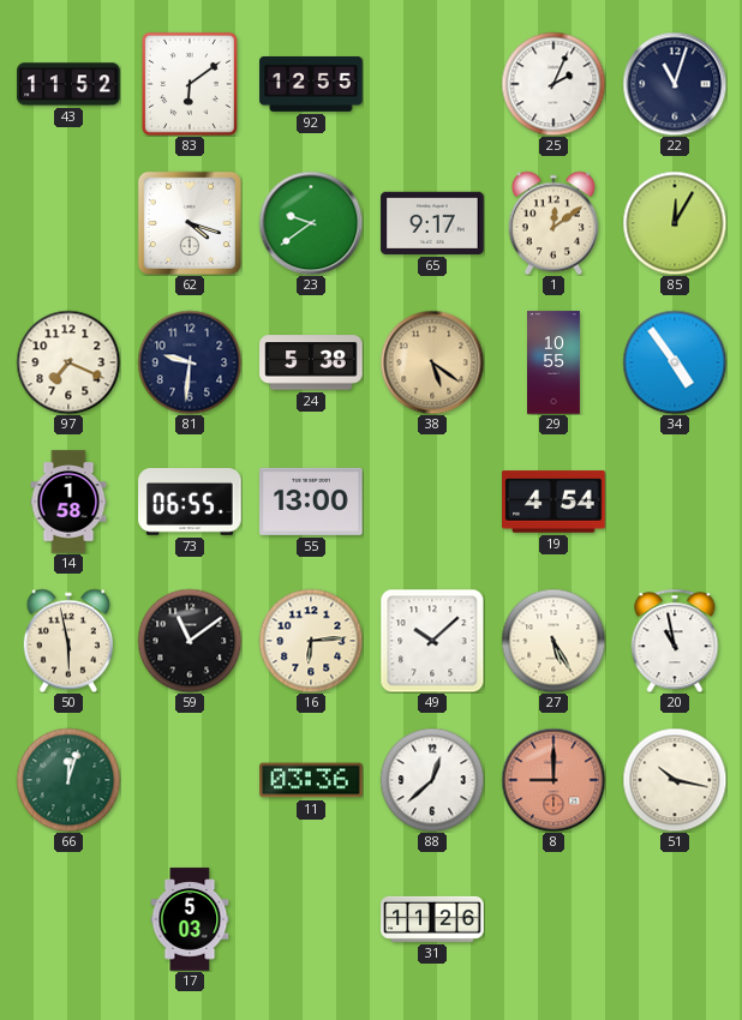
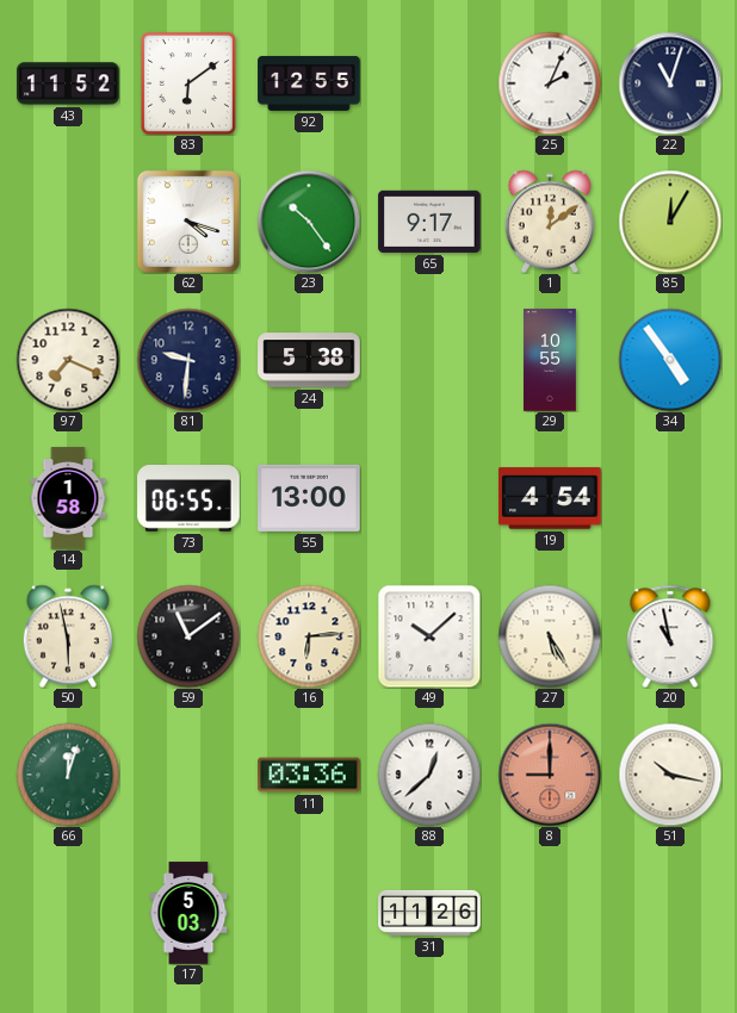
23: 9:39 -> 10:24
38: 5:21 -> none
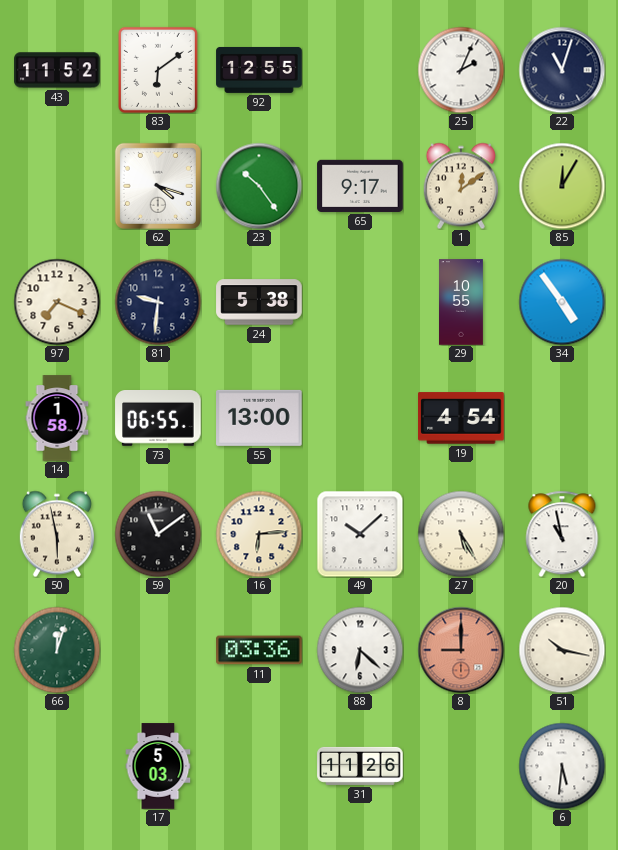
88: 12:38 -> 6:22
6: none -> 5:31
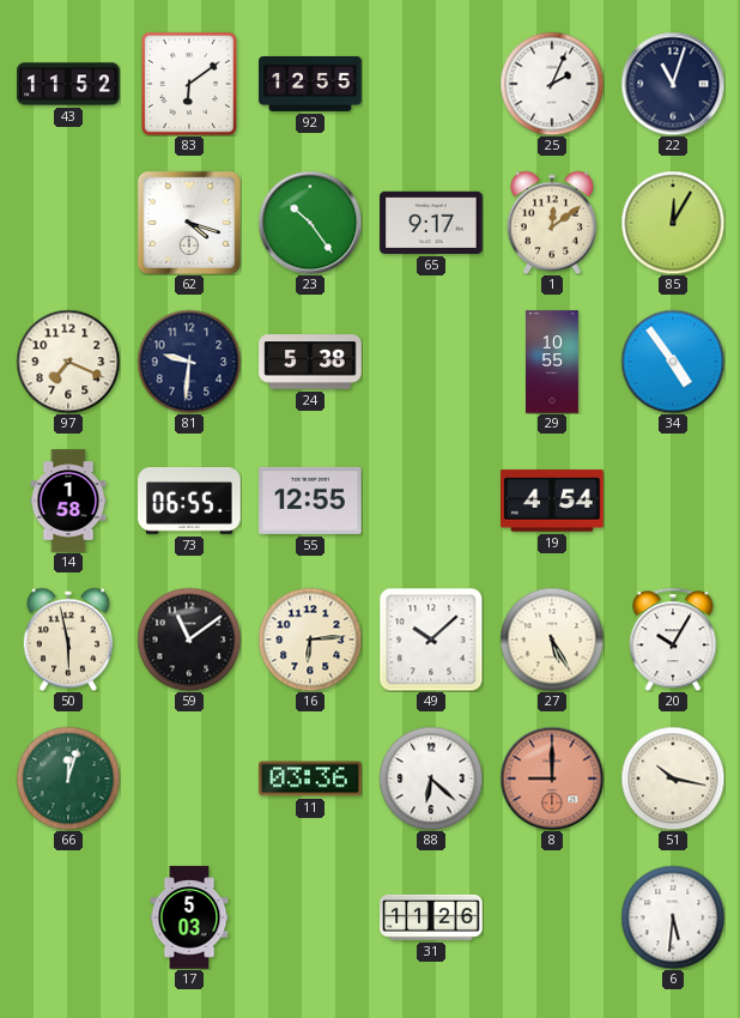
55: 13:00 -> 12:55
20: 10:58 -> 10:05
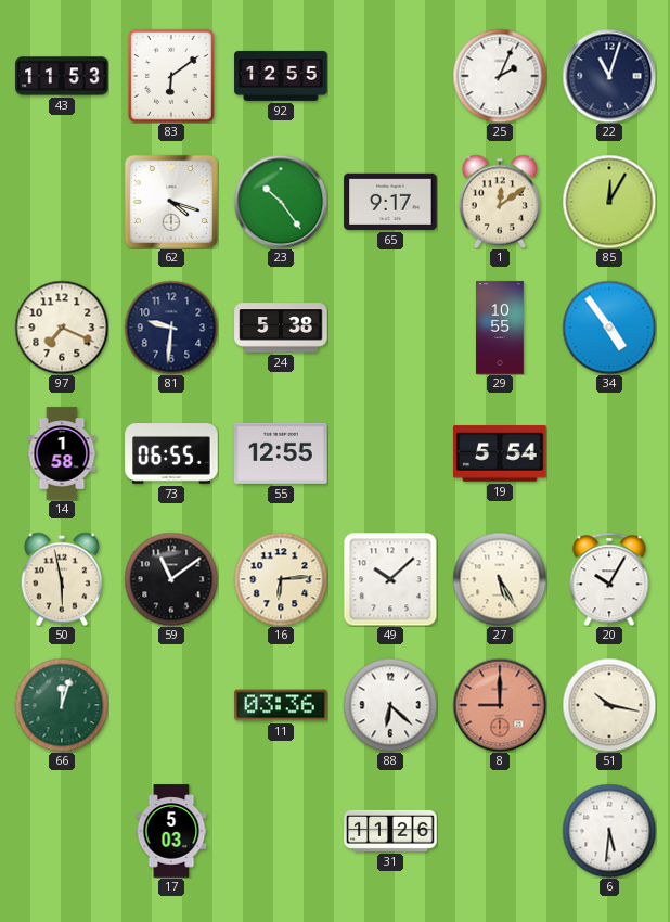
43: 11:52 -> 11:53
19: 4:54 -> 5:54
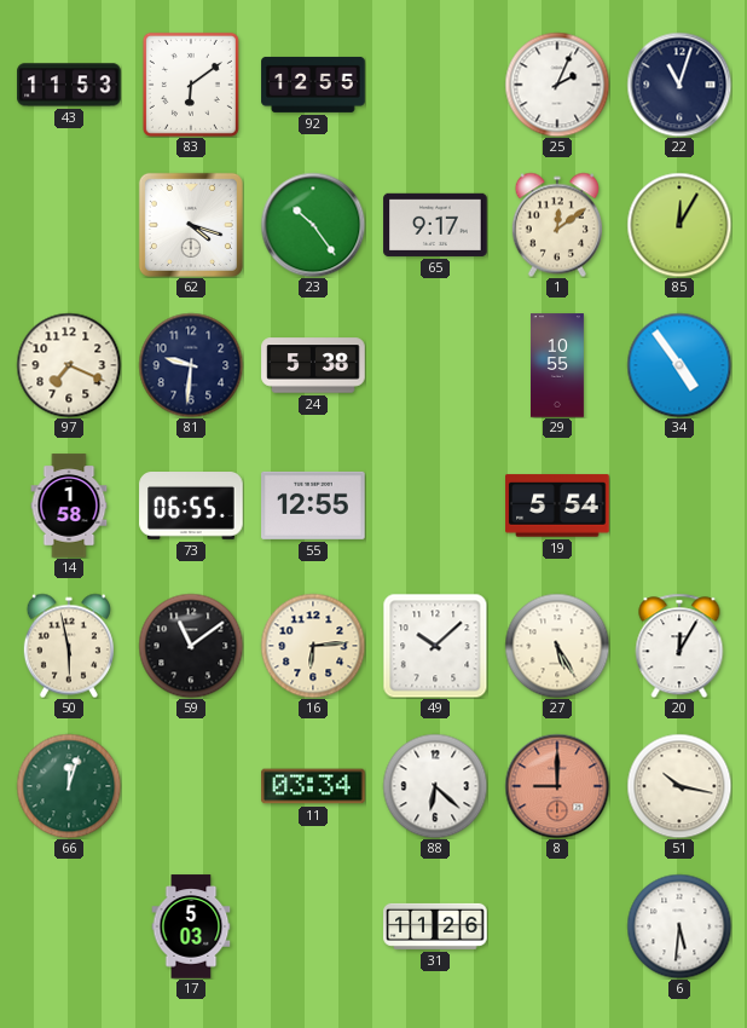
20: 10:05 -> 12:05
11: 03:36 -> 03:34
